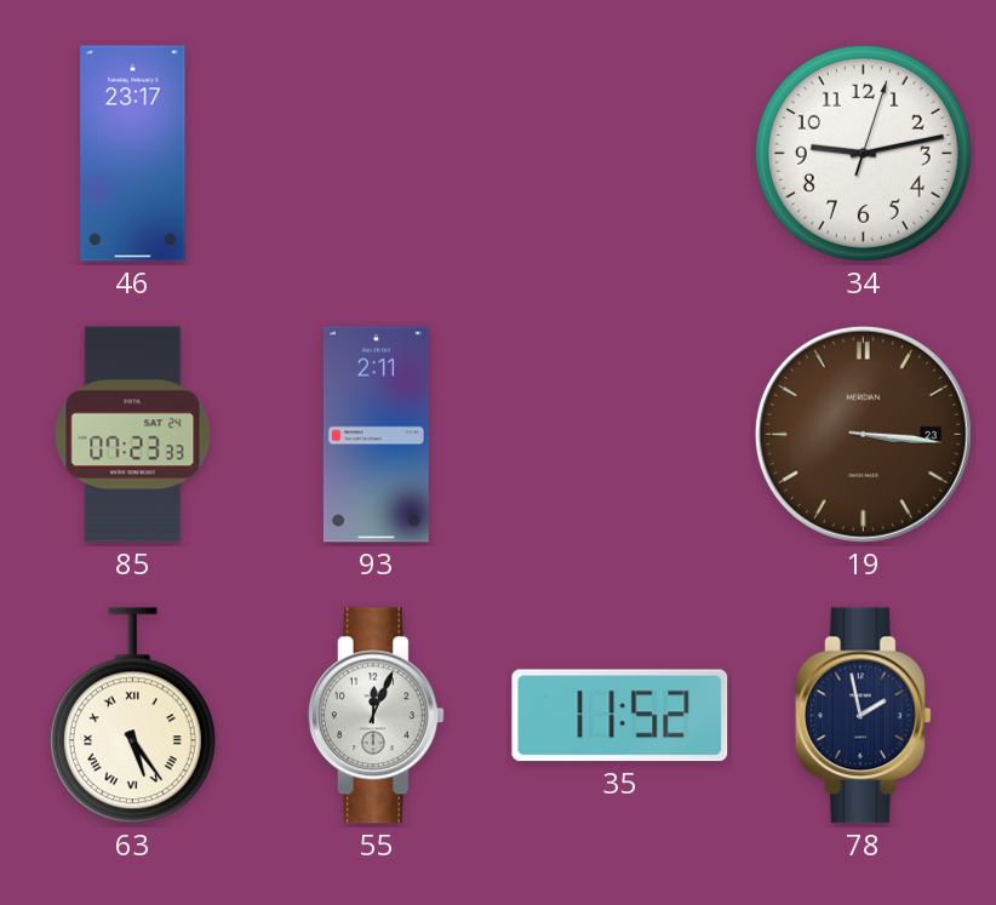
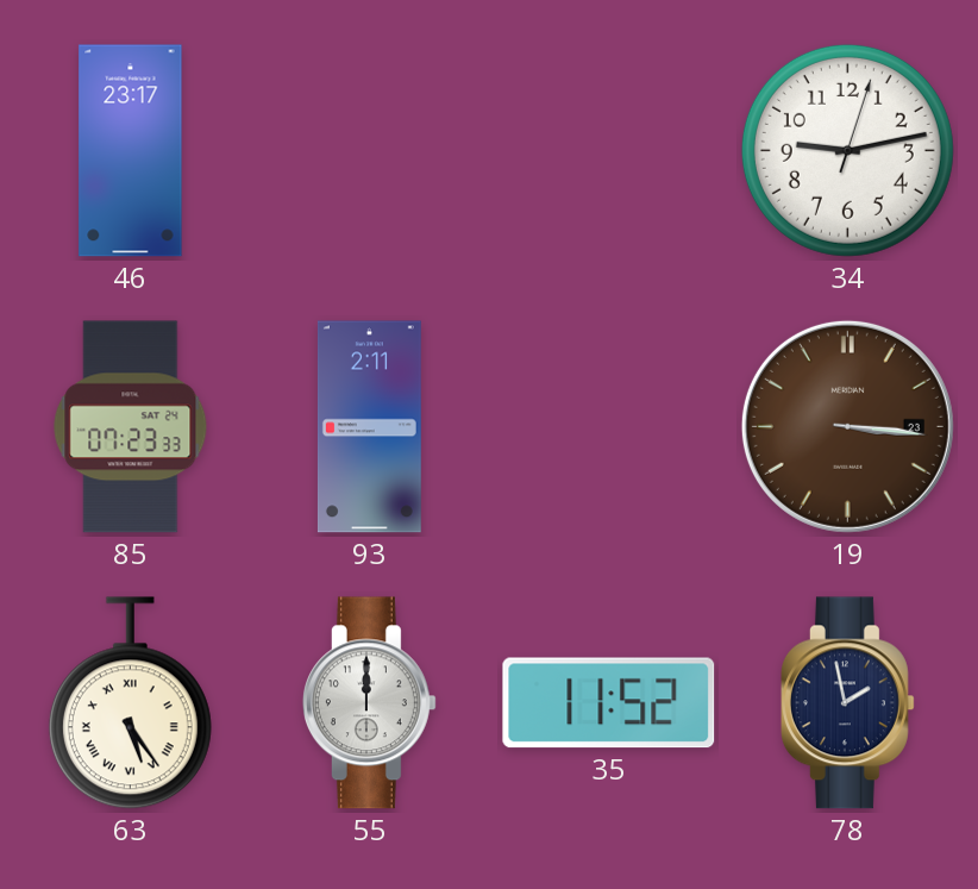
55: 12:04 -> 12:00
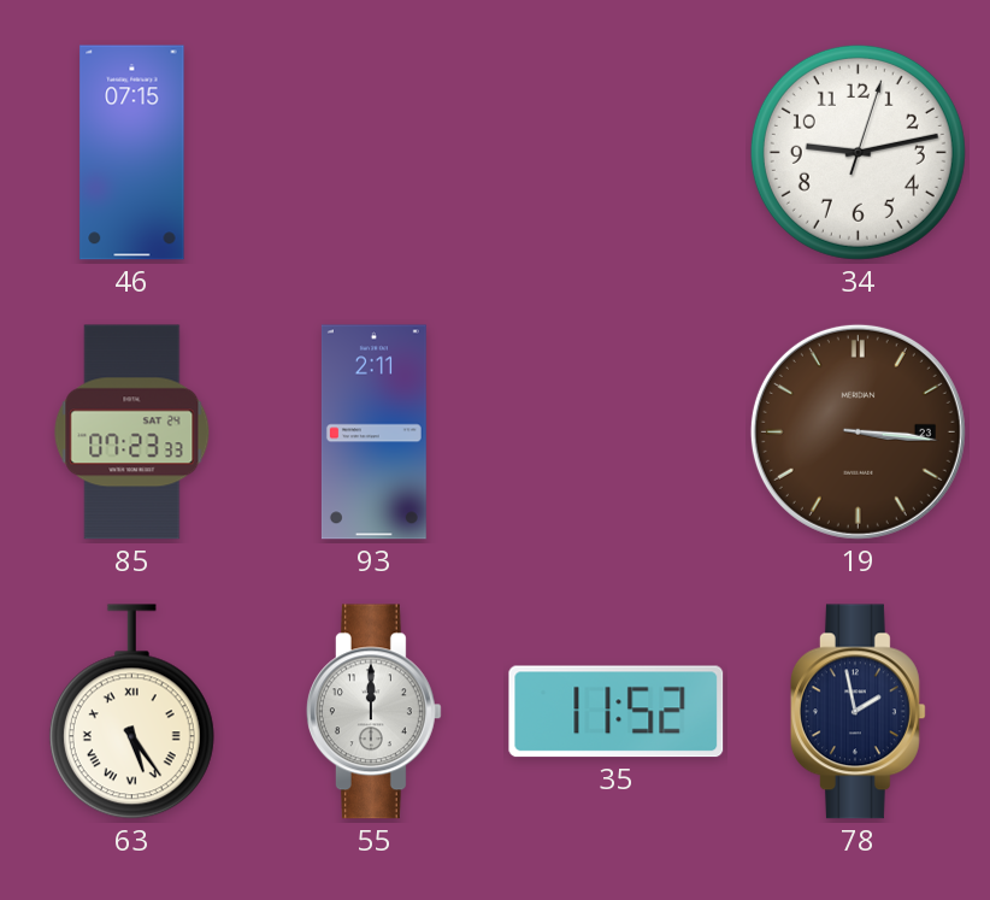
46: 23:17 -> 07:15
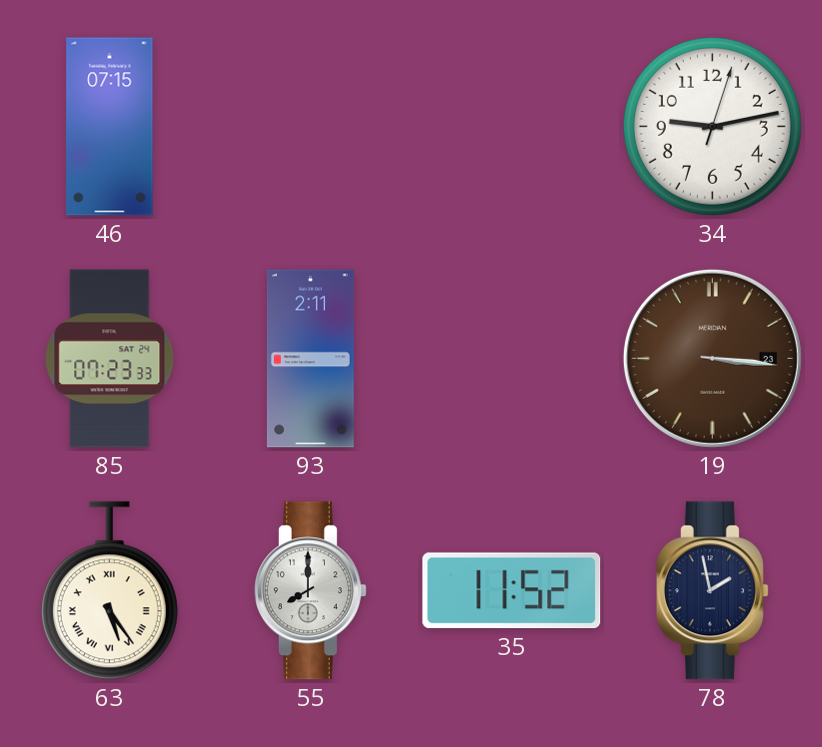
55: 12:00 -> 8:00
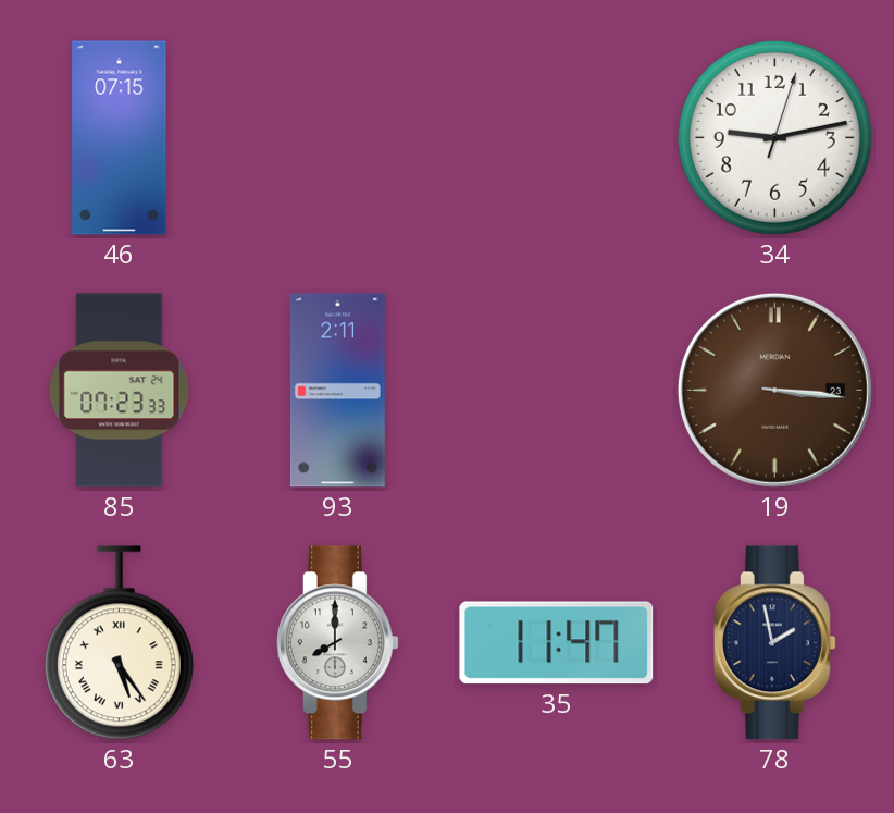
35: 11:52 -> 11:47
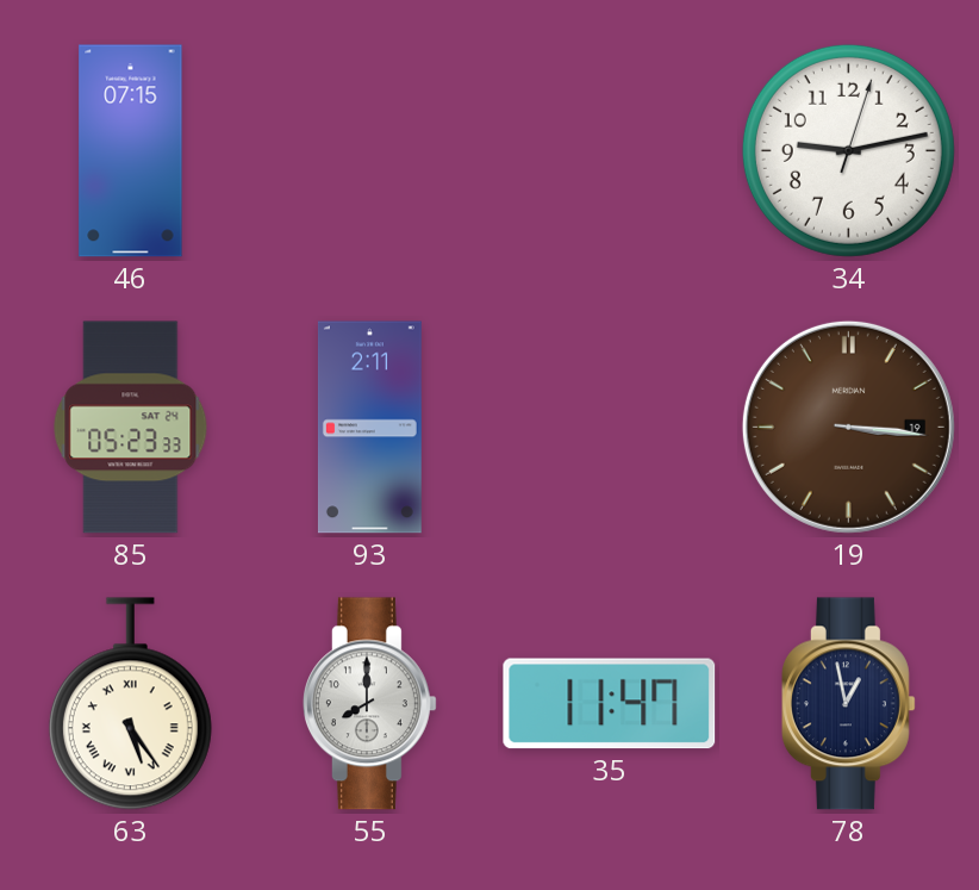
85: 07:23 -> 05:23
19 date: 23 -> 19
78: 1:58 -> 12:58
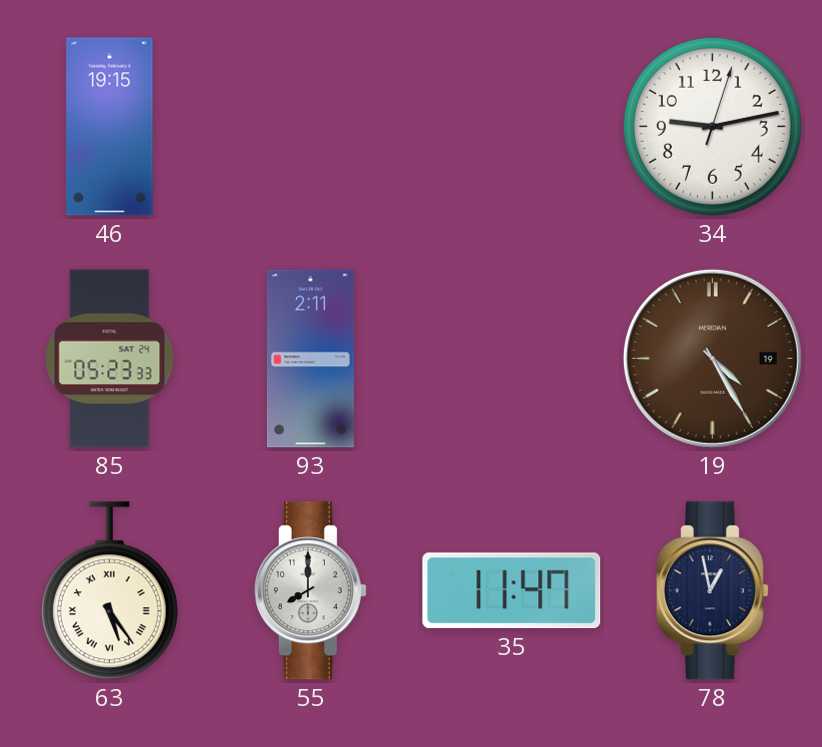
46: 07:15 -> 19:15
19: 3:16 -> 4:25
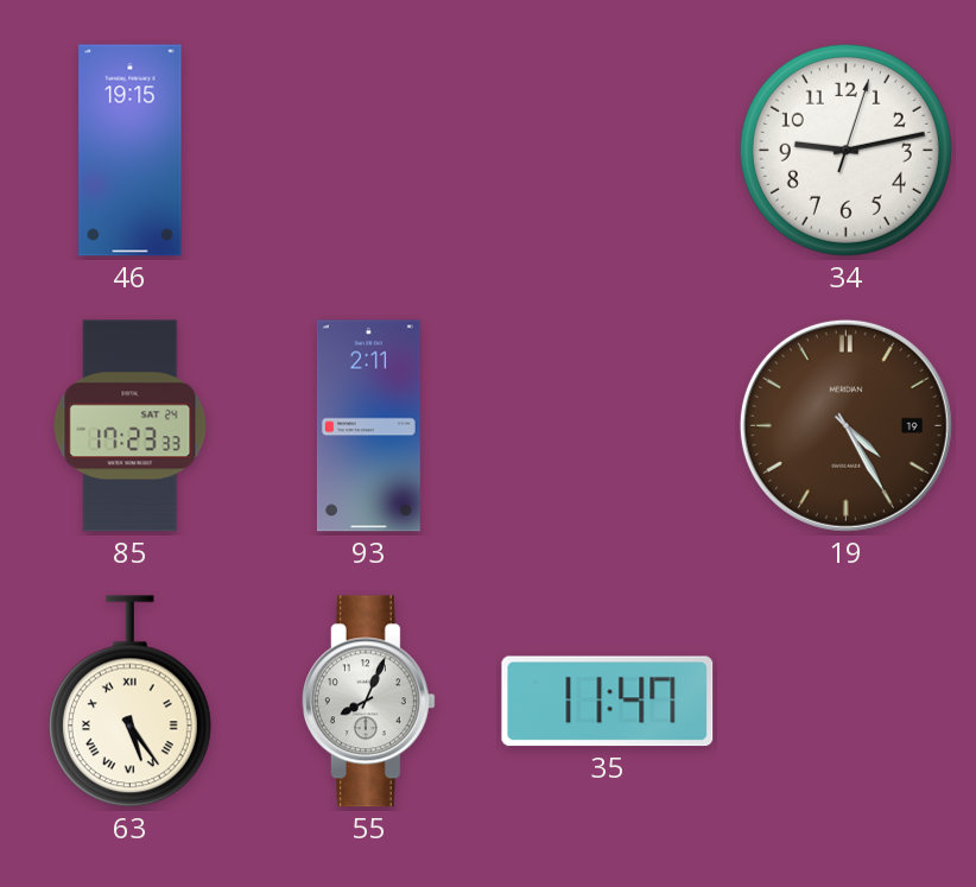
85: 05:23 -> 17:23
55: 8:00 -> 8:04
78: 12:58 -> none
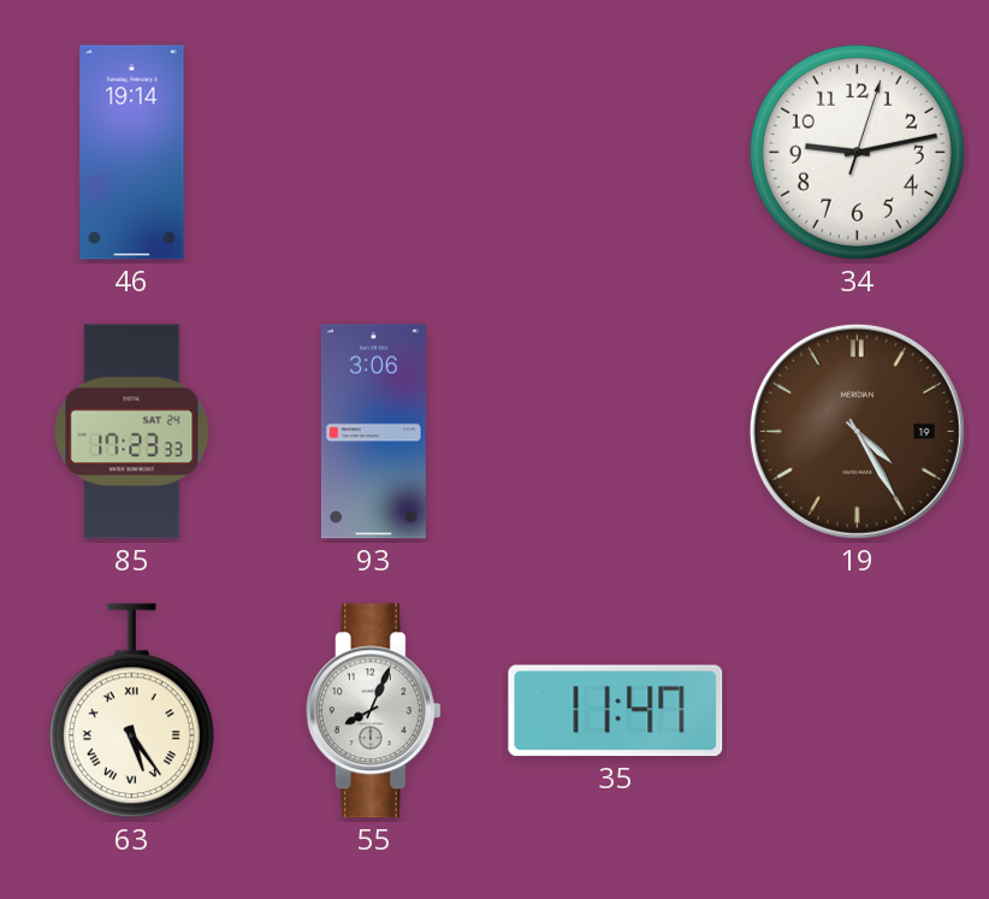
46: 19:15 -> 19:14
93: 2:11 -> 3:06
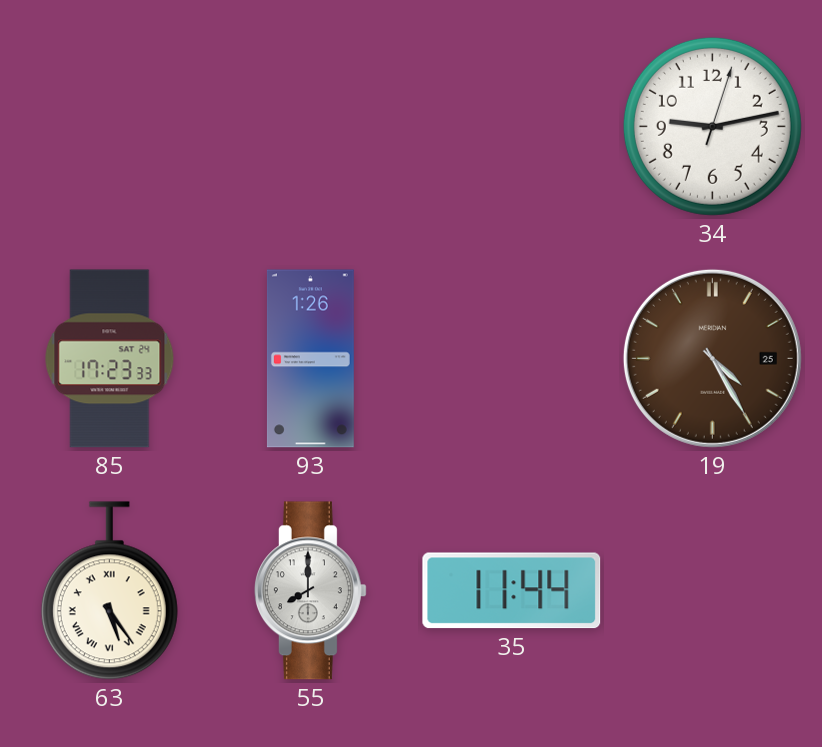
46: 19:14 -> none
93: 3:06 -> 1:26
19 date: 19 -> 25
55: 8:04 -> 8:00
35: 11:47 -> 11:44
